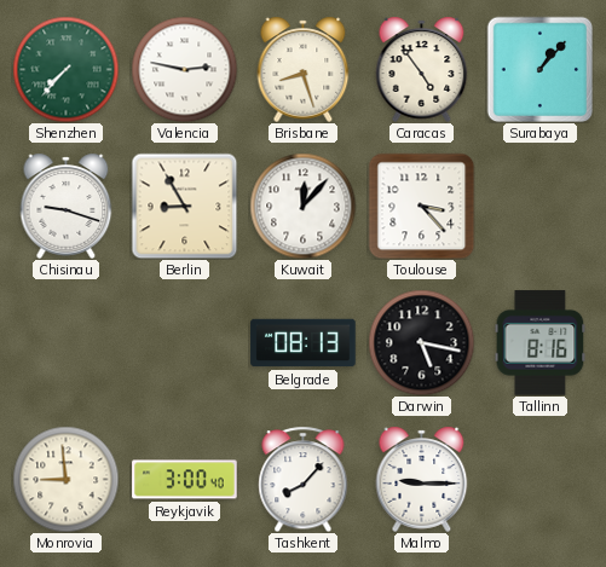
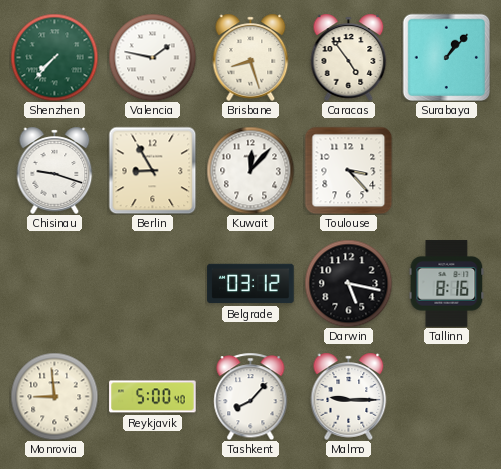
Valencia: 2:47 -> 1:47
Belgrade: 08:13 -> 03:12
Reykjavik: 3:00 -> 5:00
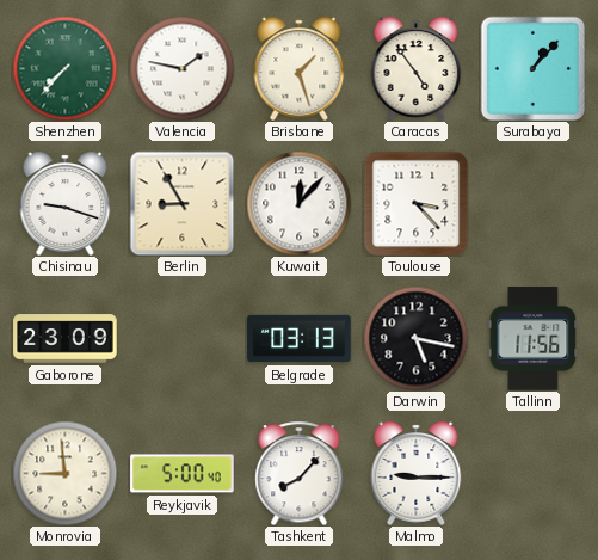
Brisbane: 8:27 -> 1:27
Gaborone: none -> 23:09
Belgrade: 03:12 -> 03:13
Tallinn: 8:16 -> 11:56
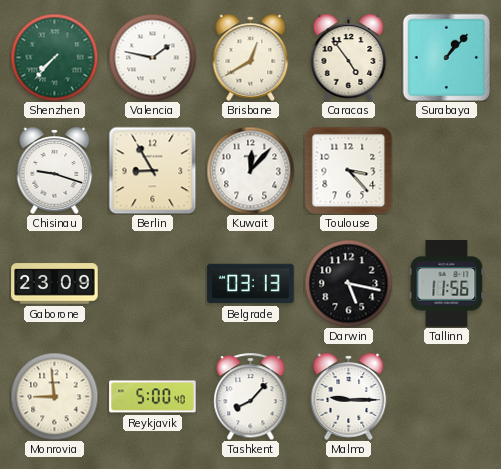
Brisbane: 1:27 -> 12:40
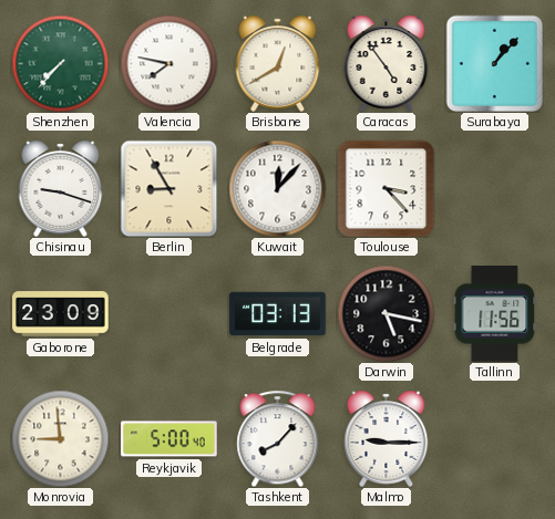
Valencia: 1:47 -> 7:47
